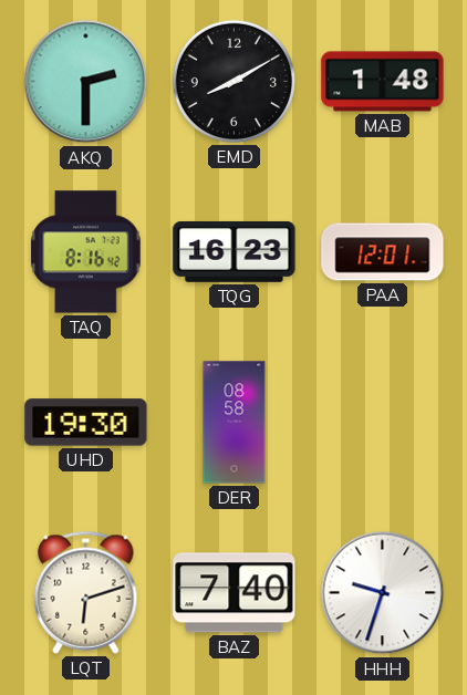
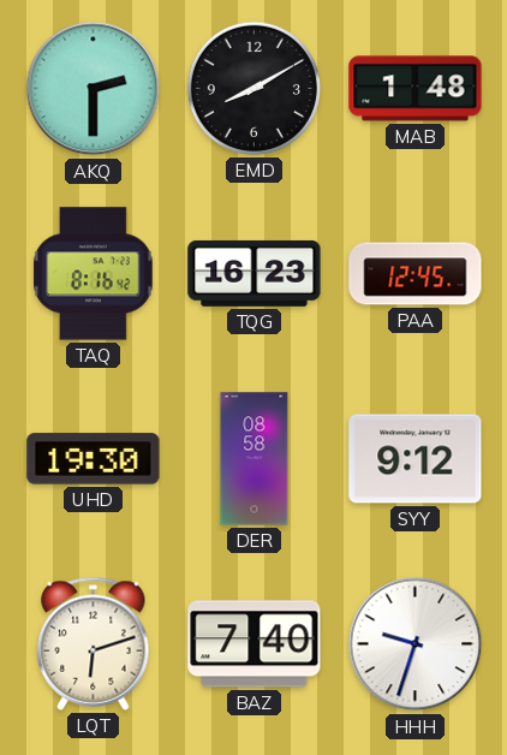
PAA: 12:01 -> 12:45
SYY: none -> 9:12
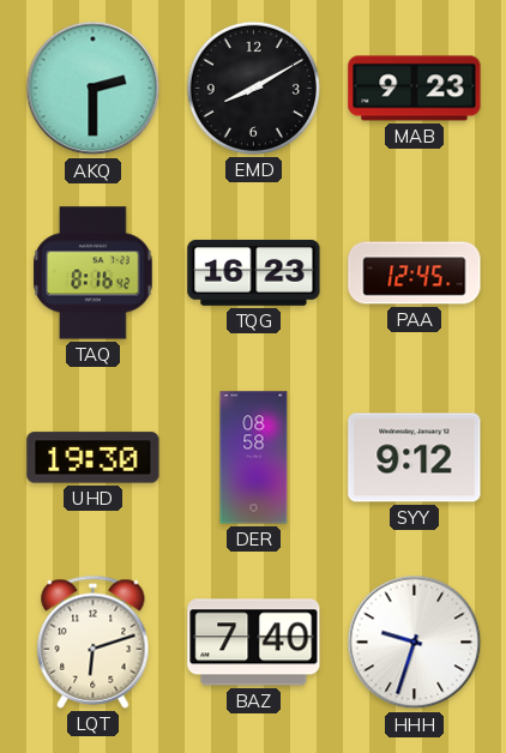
MAB: 1:48 -> 9:23
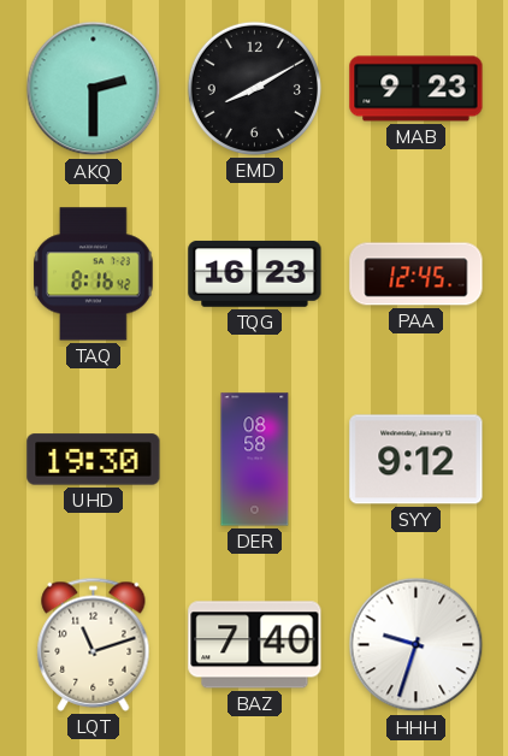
LQT: 6:12 -> 11:12
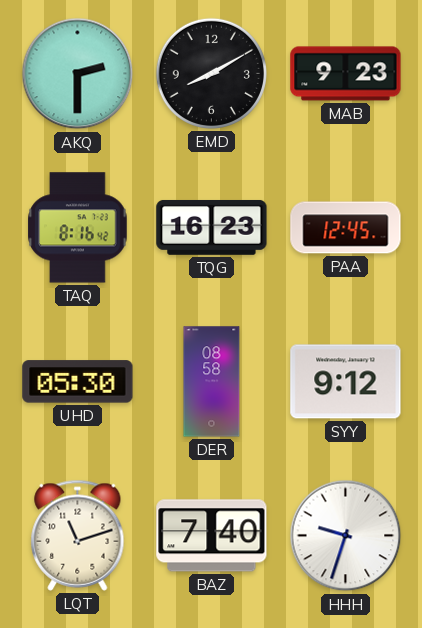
UHD: 19:30 -> 05:30
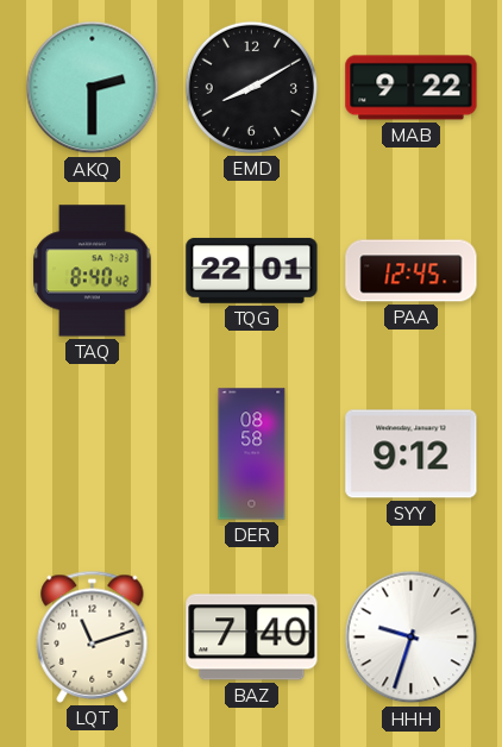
MAB: 9:23 -> 9:22
TAQ: 8:16 -> 8:40
TQG: 16:23 -> 22:01
UHD: 05:30 -> none
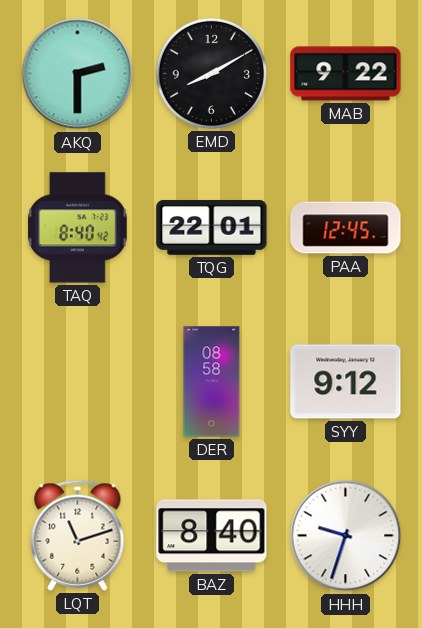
BAZ: 7:40 -> 8:40
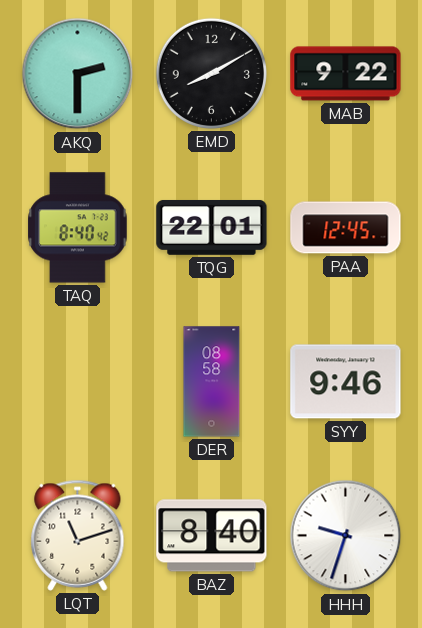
SYY: 9:12 -> 9:46
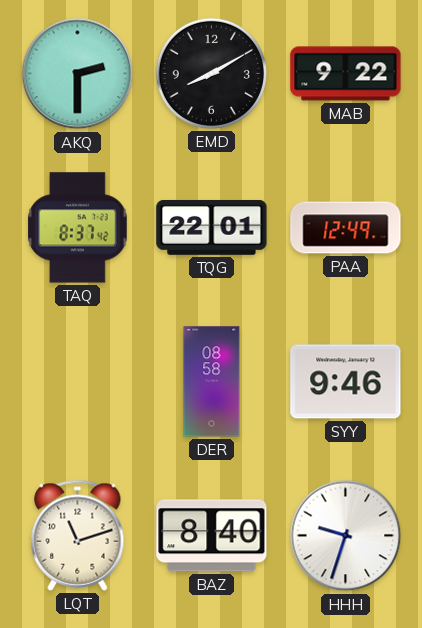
TAQ: 8:40 -> 8:37
PAA: 12:45 -> 12:49
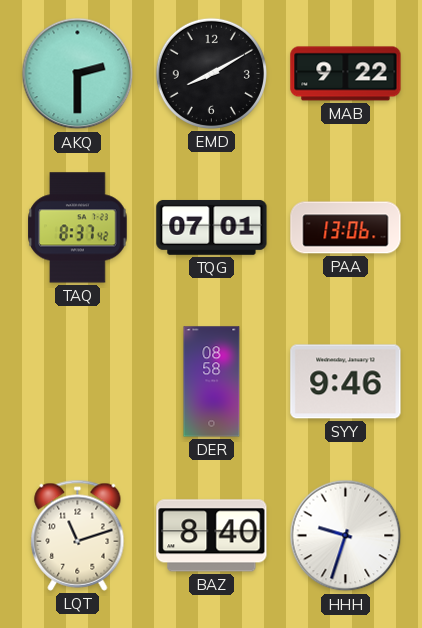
TQG: 22:01 -> 07:01
PAA: 12:49 -> 13:06
